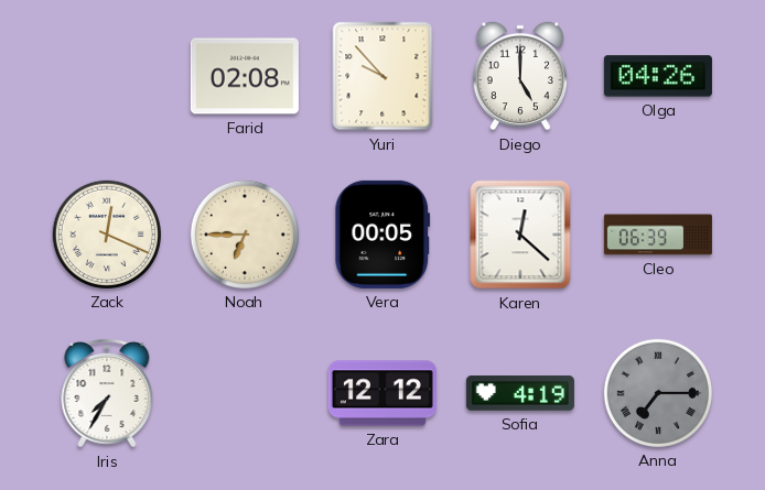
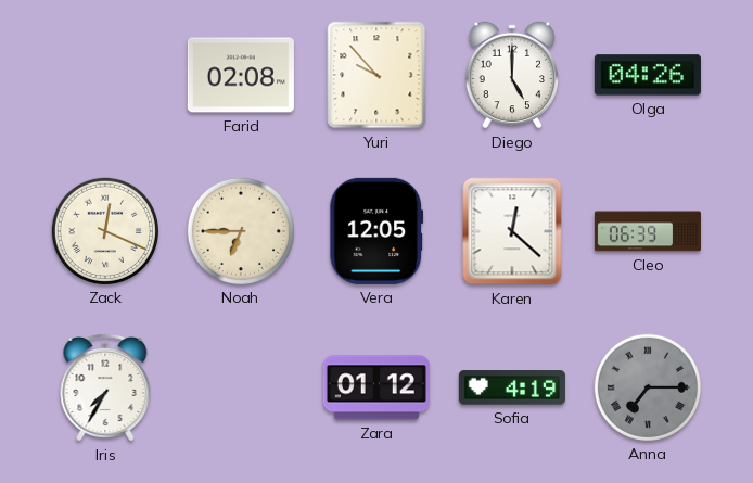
Vera: 00:05 -> 12:05
Zara: 12:12 -> 01:12
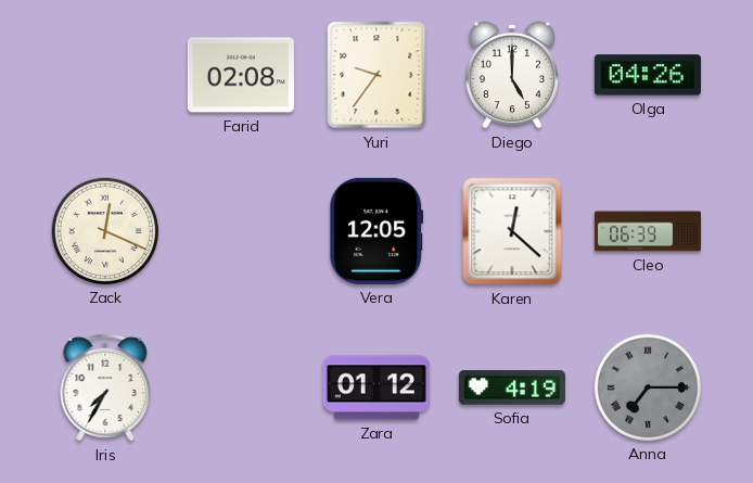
Yuri: 9:53 -> 9:36
Noah: 6:45 -> none
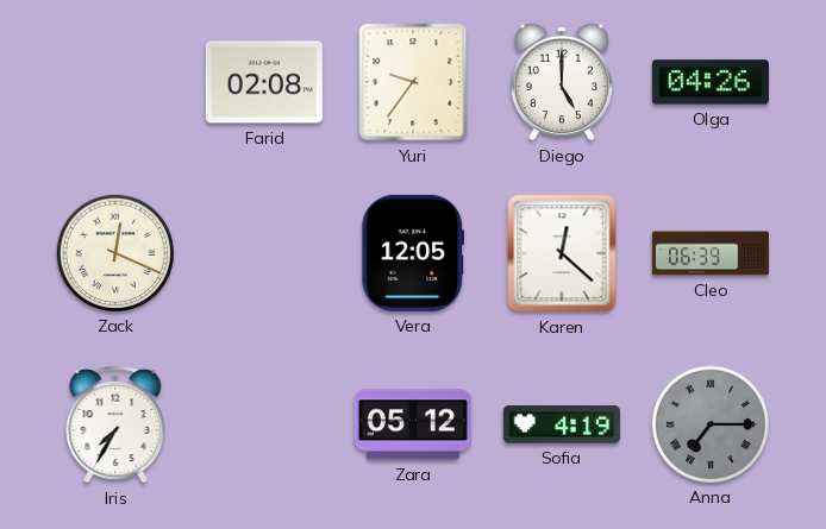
Zara: 01:12 -> 05:12
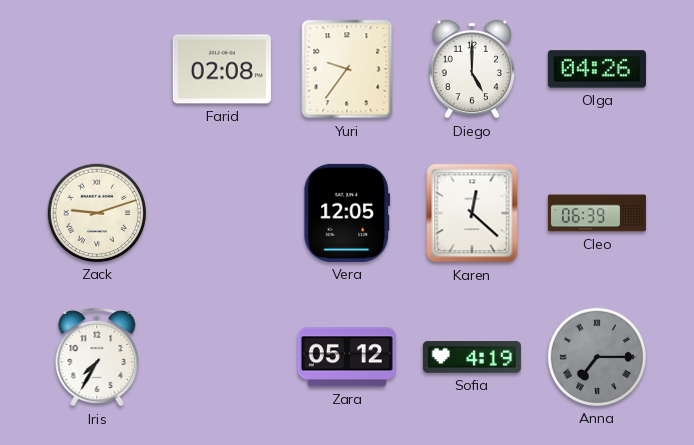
Zack: 12:19 -> 9:12
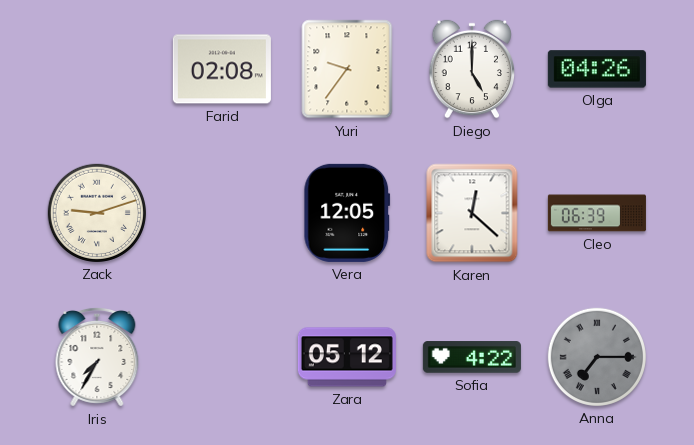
Sofia: 4:19 -> 4:22
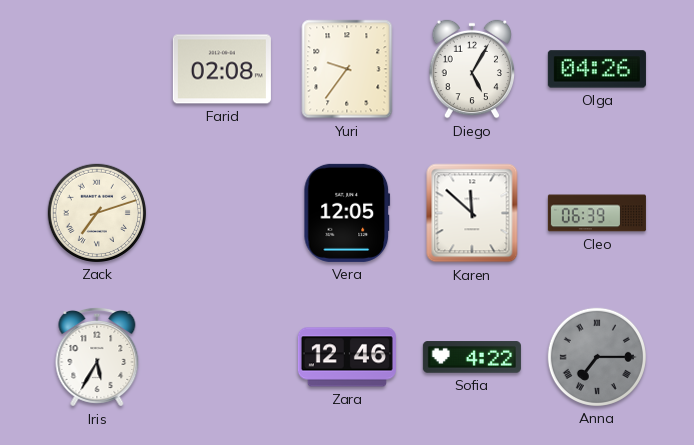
Diego: 5:00 -> 5:05
Zack: 9:12 -> 7:12
Karen: 12:22 -> 11:52
Iris: 7:35 -> 5:35
Zara: 05:12 -> 12:46
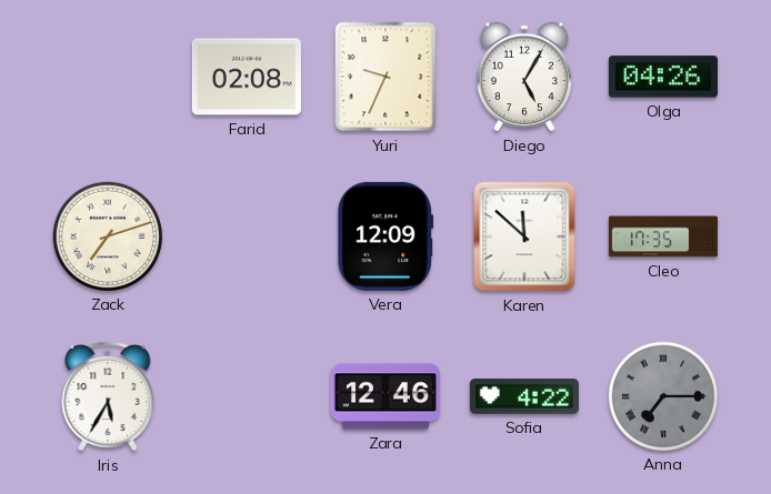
Yuri: 9:36 -> 9:34
Vera: 12:05 -> 12:09
Cleo: 06:39 -> 17:35
